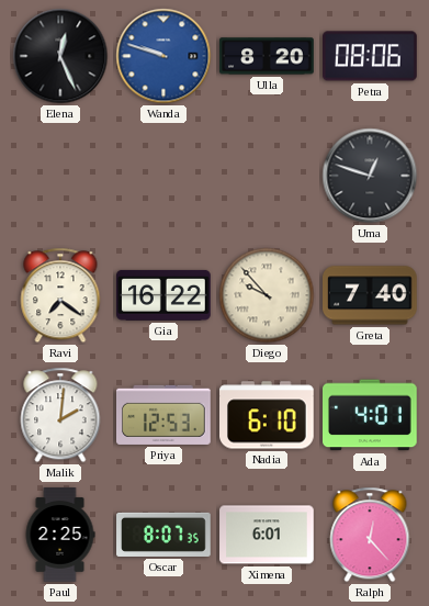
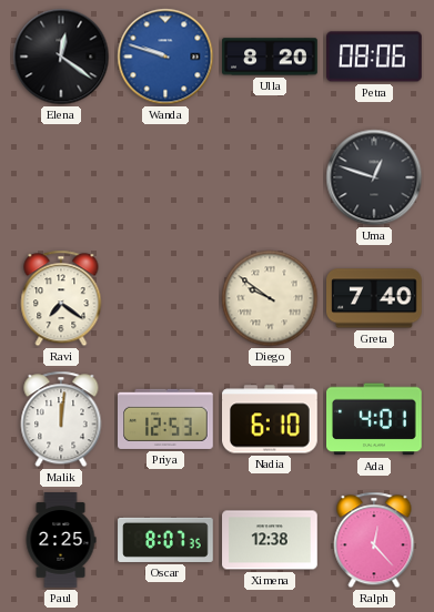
Elena: 12:26 -> 12:21
Gia: 16:22 -> none
Diego: 9:53 -> 9:51
Malik: 2:01 -> 12:01
Ximena: 6:01 -> 12:38
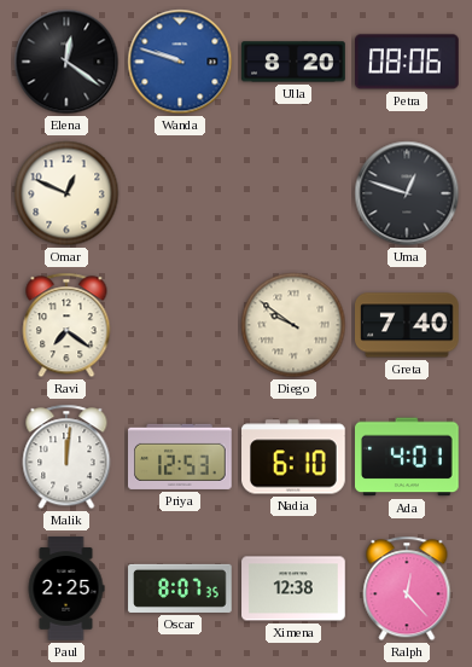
Omar: none -> 12:49
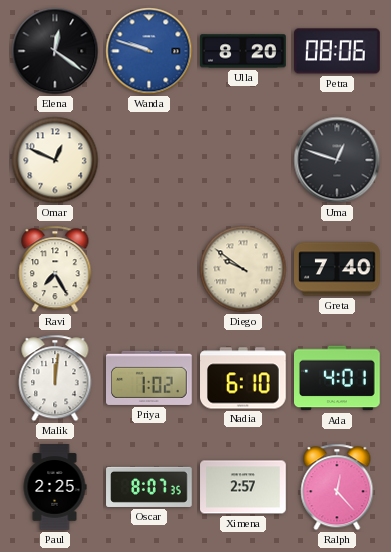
Ravi: 7:21 -> 7:25
Priya: 12:53 -> 1:02
Ximena: 12:38 -> 2:57
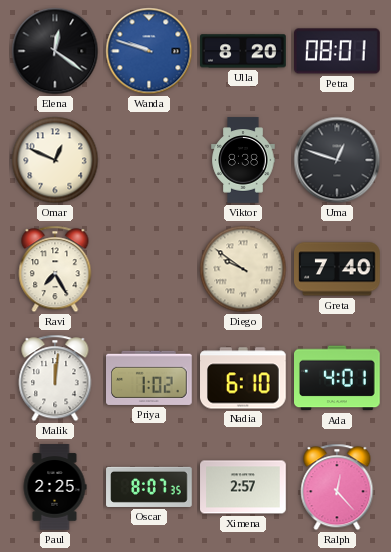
Petra: 08:06 -> 08:01
Viktor: none -> 8:38
